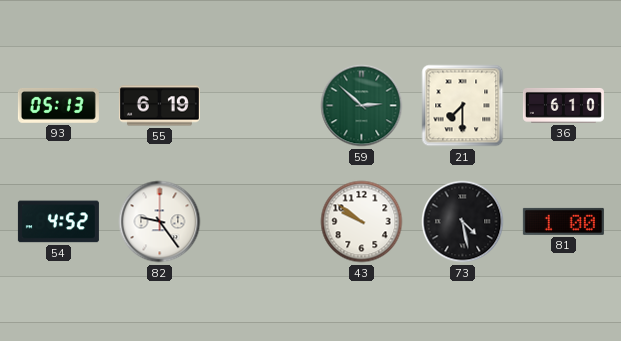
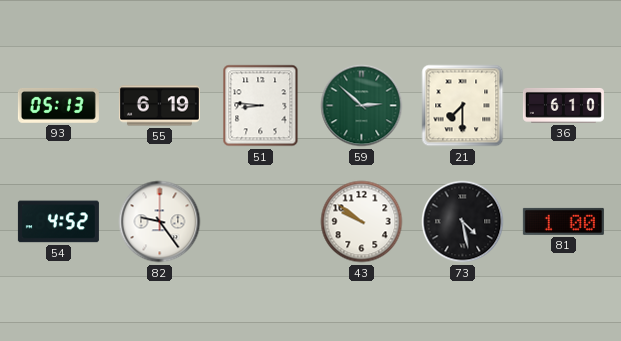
51: none -> 8:46
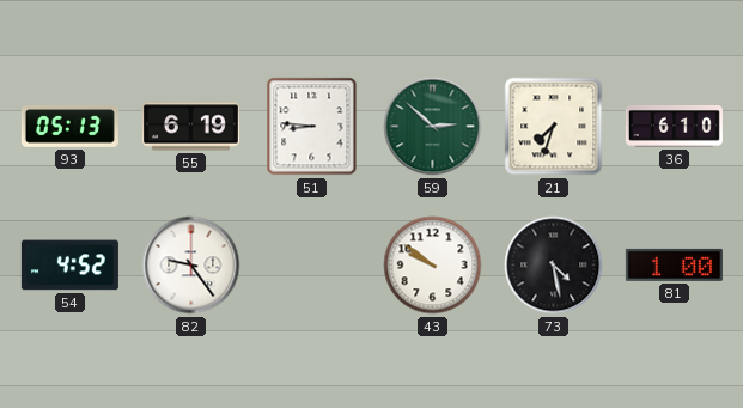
21: 7:30 -> 7:33
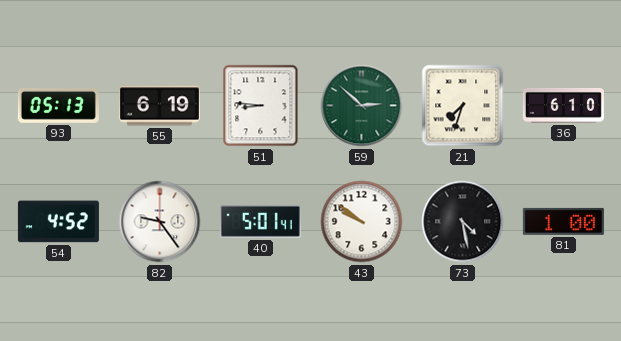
40: none -> 5:01
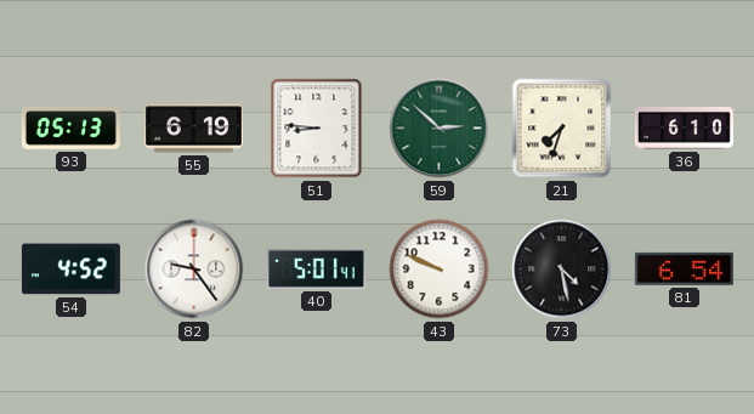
43: 9:51 -> 9:49
81: 1:00 -> 6:54
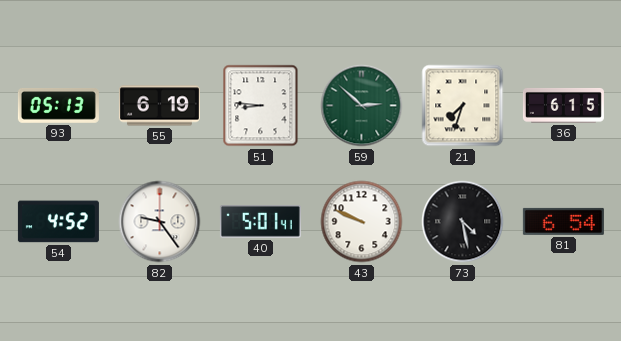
36: 6:10 -> 6:15
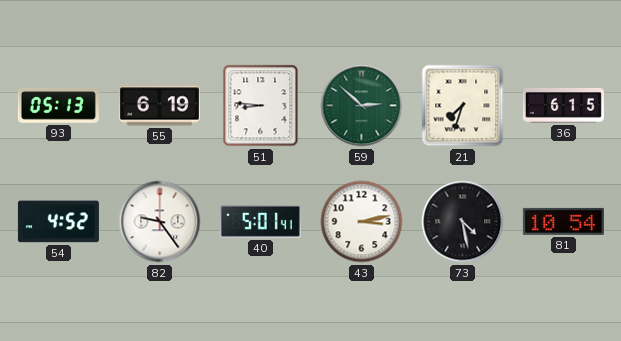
43: 9:49 -> 3:13
81: 6:54 -> 10:54
